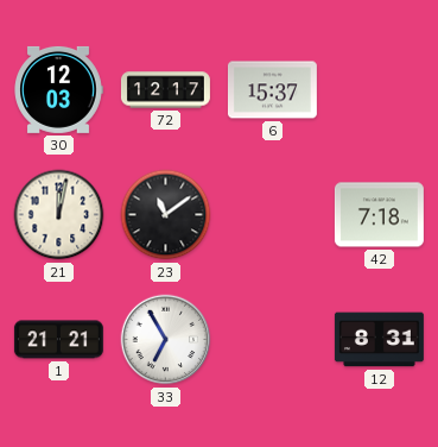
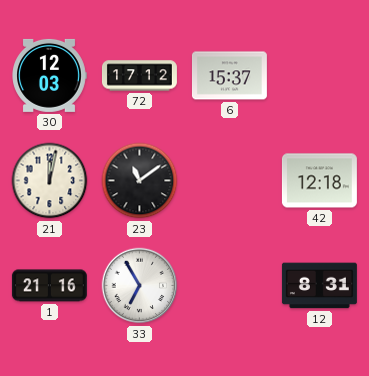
72: 12:17 -> 17:12
42: 7:18 -> 12:18
1: 21:21 -> 21:16
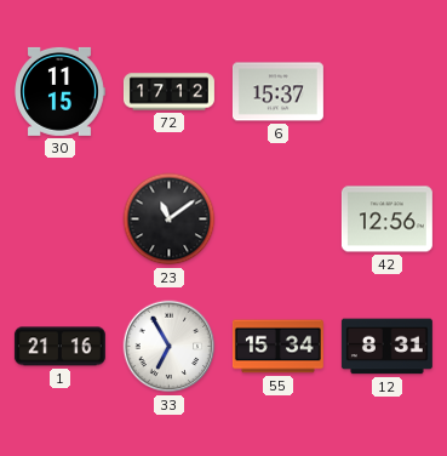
30: 12:03 -> 11:15
21: 12:02 -> none
42: 12:18 -> 12:56
55: none -> 15:34
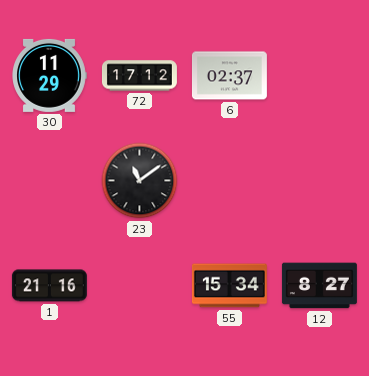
30: 11:15 -> 11:29
6: 15:37 -> 02:37
42: 12:56 -> none
33: 6:55 -> none
12: 8:31 -> 8:27
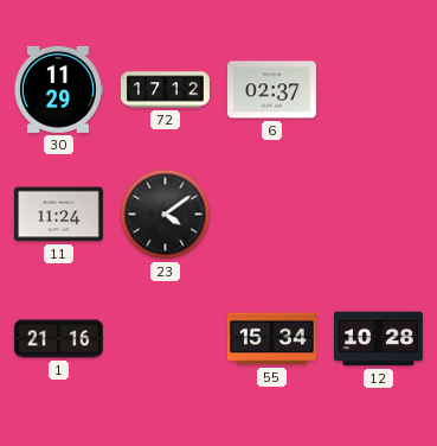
11: none -> 11:24
23: 11:09 -> 4:09
12: 8:27 -> 10:28
